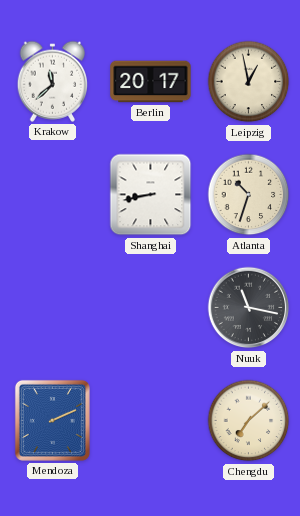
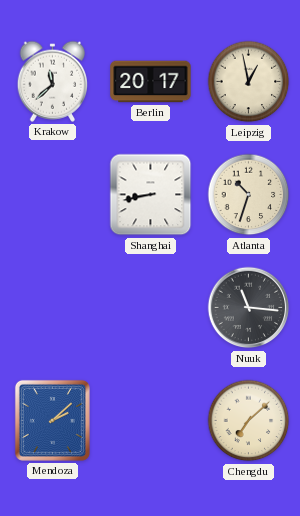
Nuuk: 11:17 -> 11:16
Mendoza: 2:11 -> 2:08
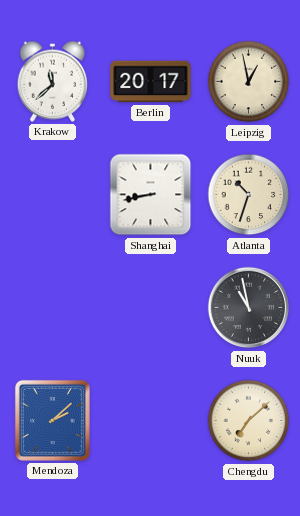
Nuuk: 11:16 -> 10:58
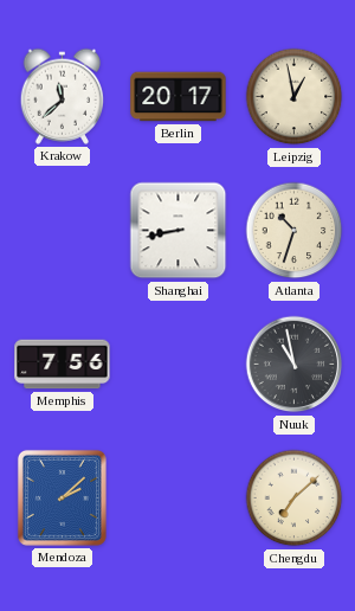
Memphis: none -> 7:56
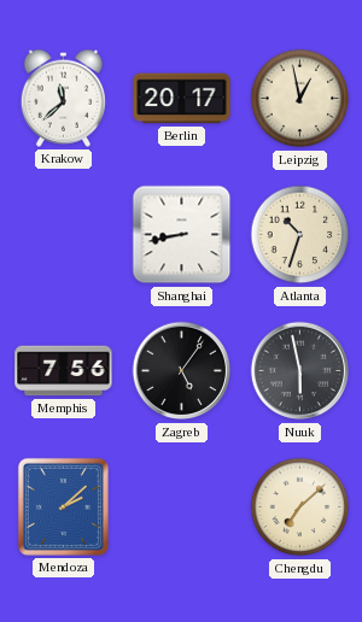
Zagreb: none -> 5:06
Nuuk: 10:58 -> 5:58
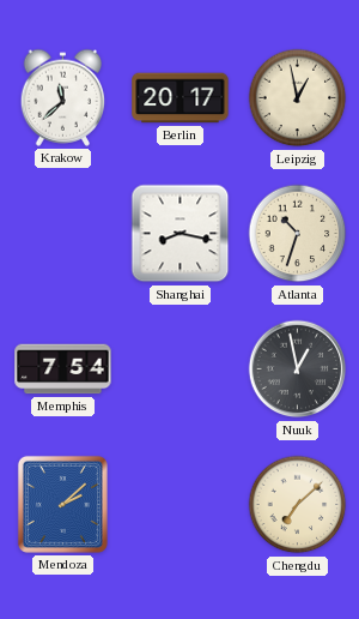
Shanghai: 8:43 -> 8:17
Memphis: 7:56 -> 7:54
Zagreb: 5:06 -> none
Nuuk: 5:58 -> 12:58
